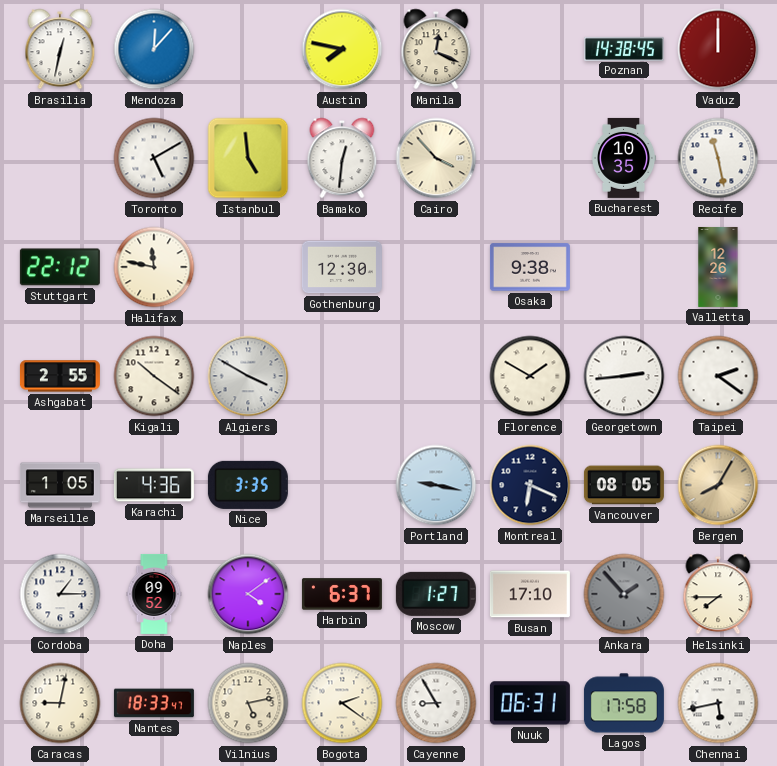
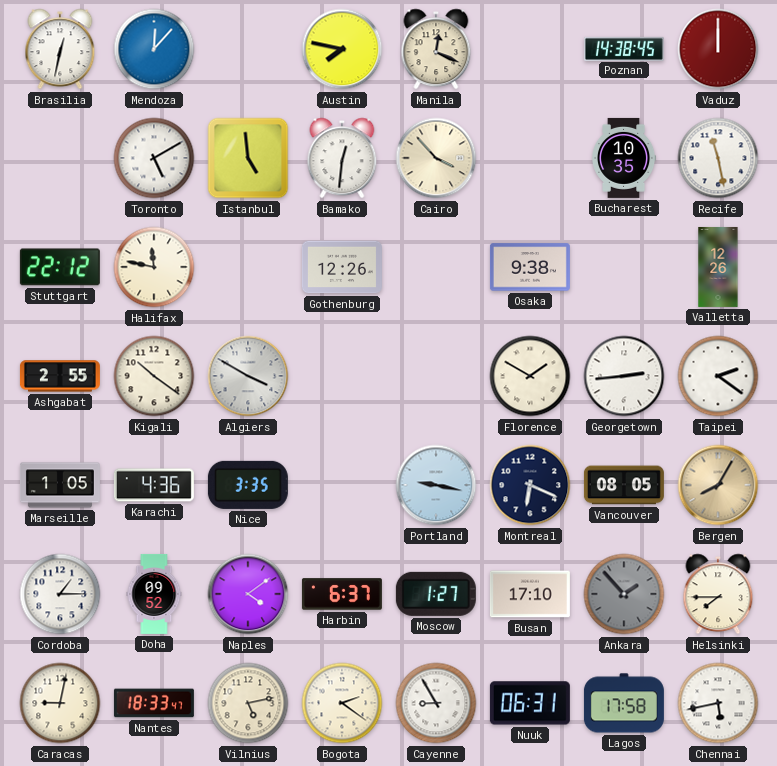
Gothenburg: 12:30 -> 12:26
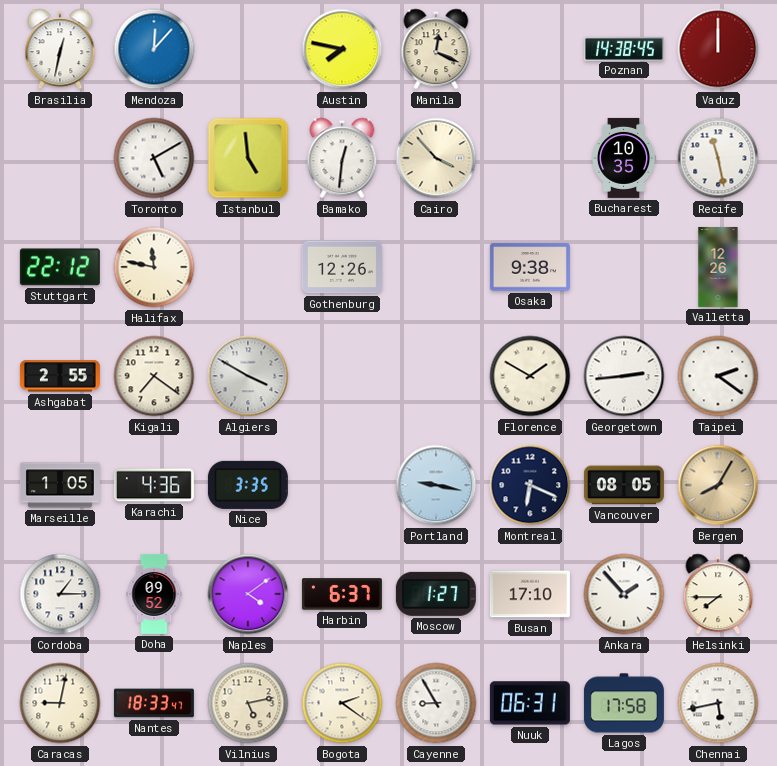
Kigali: 10:21 -> 7:21
Ankara dial: grey -> white
